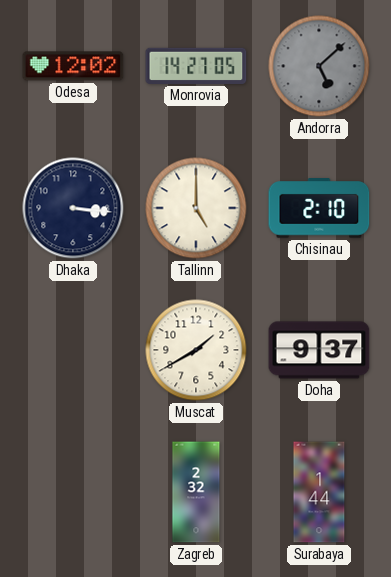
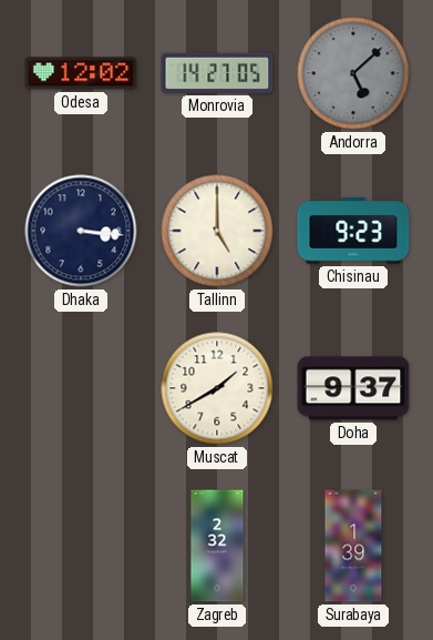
Chisinau: 2:10 -> 9:23
Surabaya: 1:44 -> 1:39
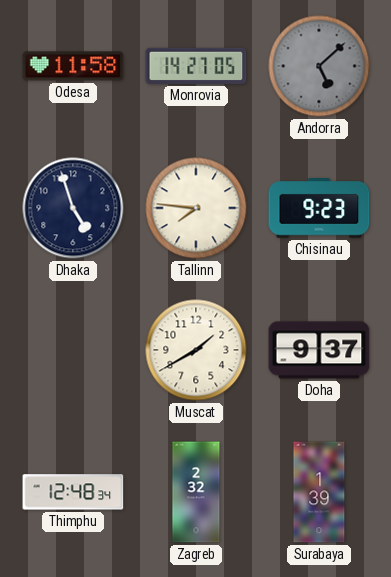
Odesa: 12:02 -> 11:58
Dhaka: 3:16 -> 4:57
Tallinn: 5:00 -> 7:46
Thimphu: none -> 12:48
